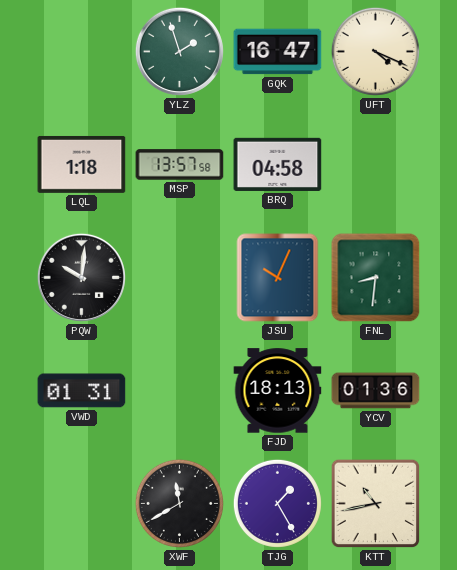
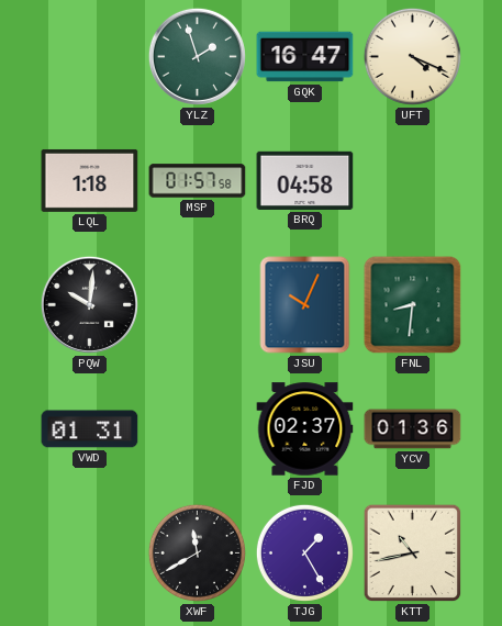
MSP: 13:57 -> 01:57
FJD: 18:13 -> 02:37
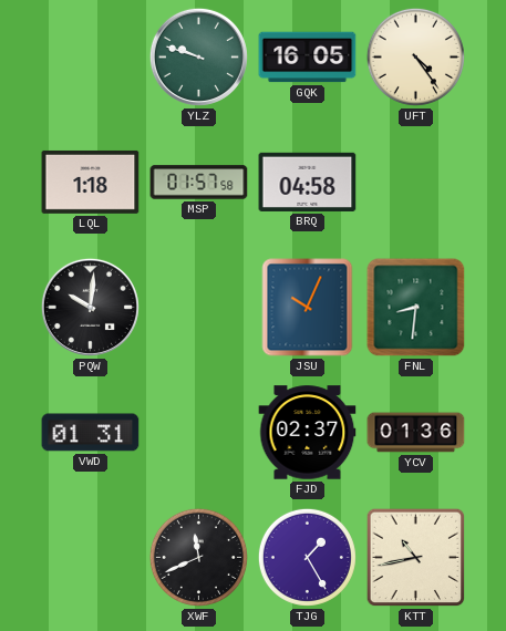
YLZ: 1:57 -> 9:48
GQK: 16:47 -> 16:05
UFT: 4:19 -> 4:24
XWF: 11:40 -> 11:41
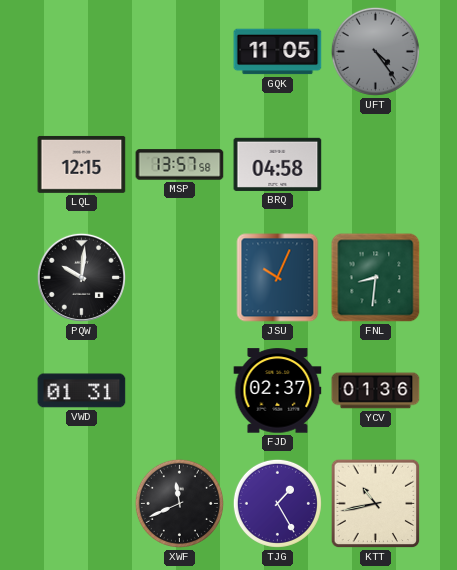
YLZ: 9:48 -> none
GQK: 16:05 -> 11:05
UFT dial: cream -> grey
LQL: 1:18 -> 12:15
MSP: 01:57 -> 13:57
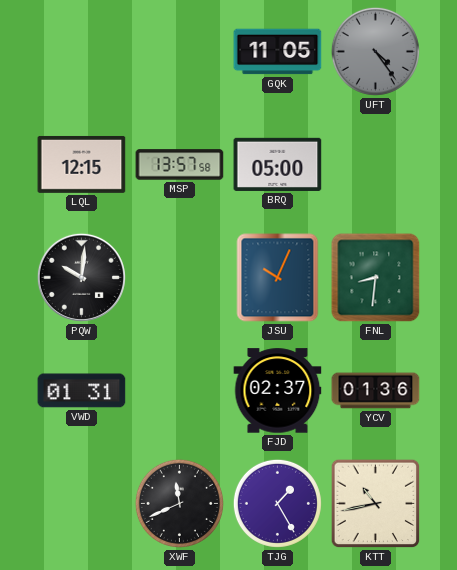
BRQ: 04:58 -> 05:00
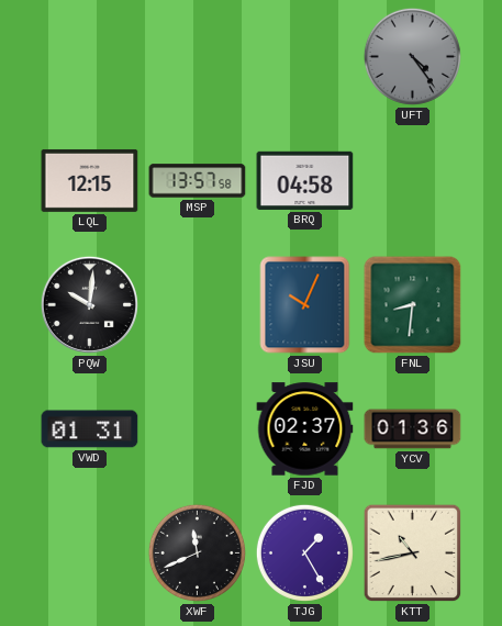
GQK: 11:05 -> none
BRQ: 05:00 -> 04:58
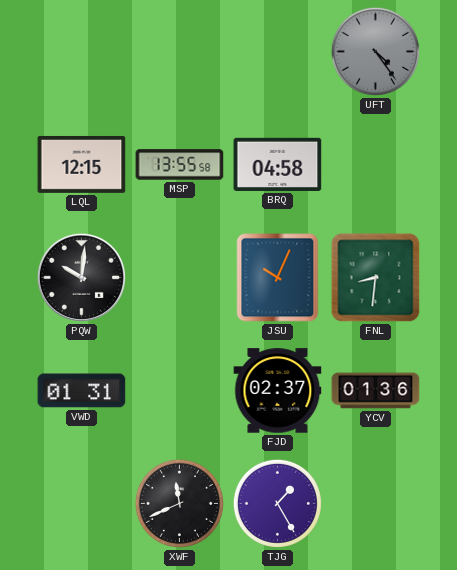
MSP: 13:57 -> 13:55
KTT: 10:43 -> none
